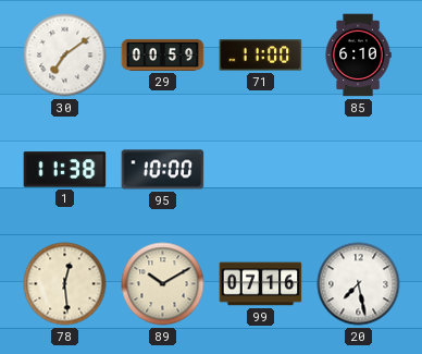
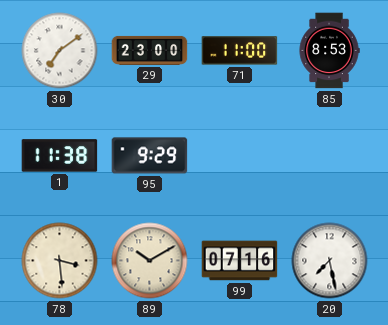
29: 00:59 -> 23:00
85: 6:10 -> 8:53
95: 10:00 -> 9:29
78: 12:29 -> 3:29
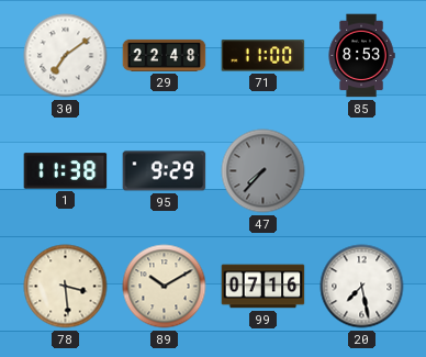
29: 23:00 -> 22:48
47: none -> 7:37
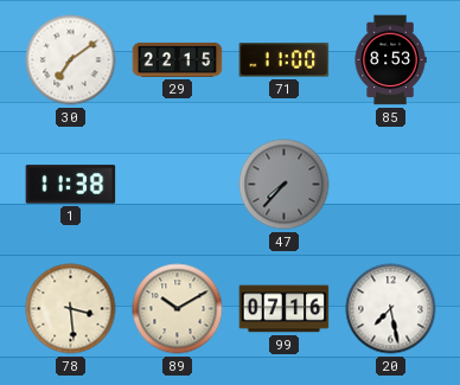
29: 22:48 -> 22:15
95: 9:29 -> none
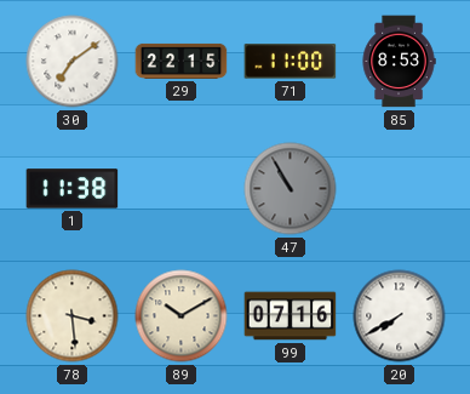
47: 7:37 -> 10:55
20: 7:28 -> 7:40
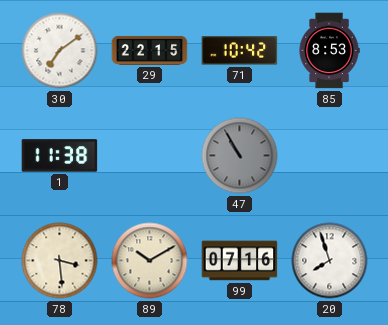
71: 11:00 -> 10:42
20: 7:40 -> 7:57
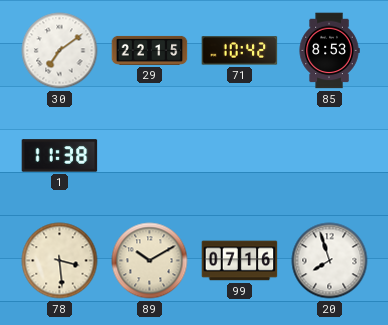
47: 10:55 -> none
